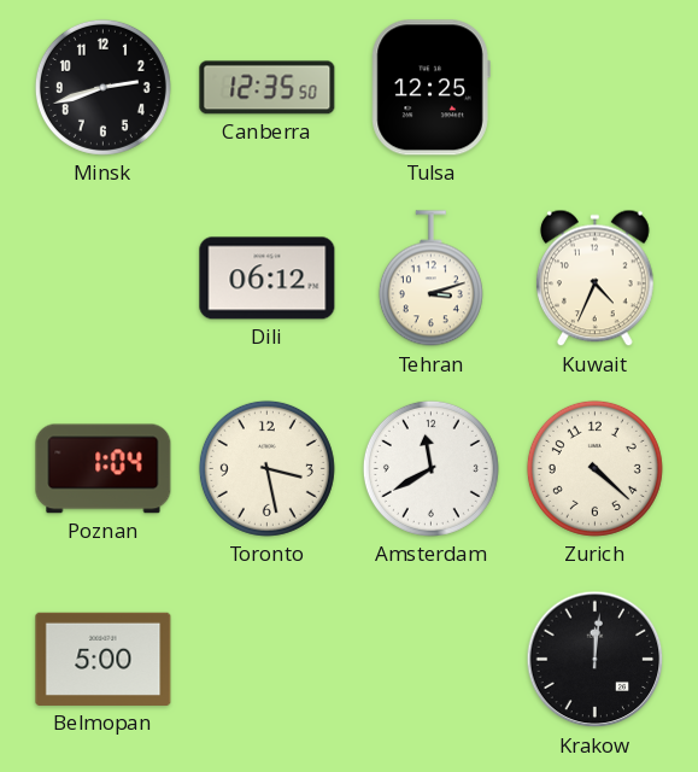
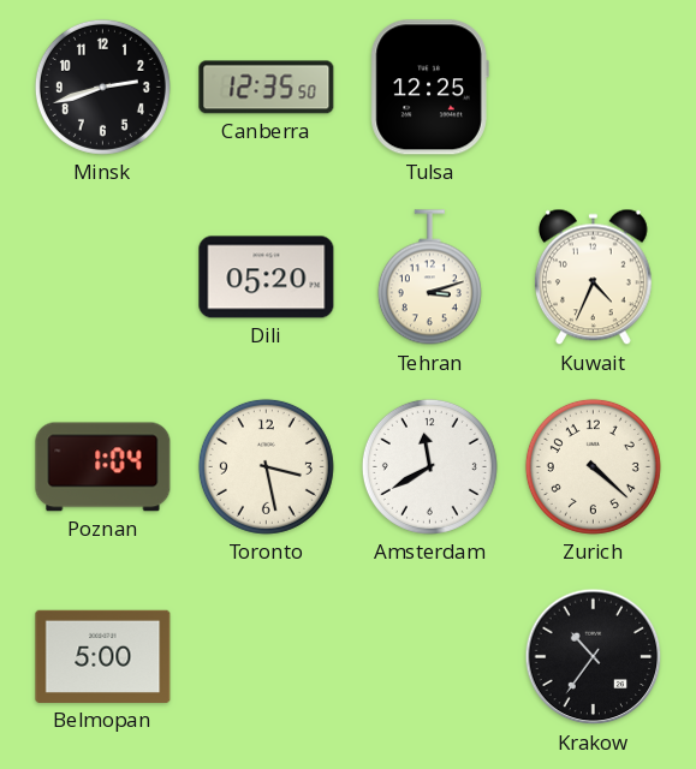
Dili: 06:12 -> 05:20
Krakow: 12:01 -> 10:36
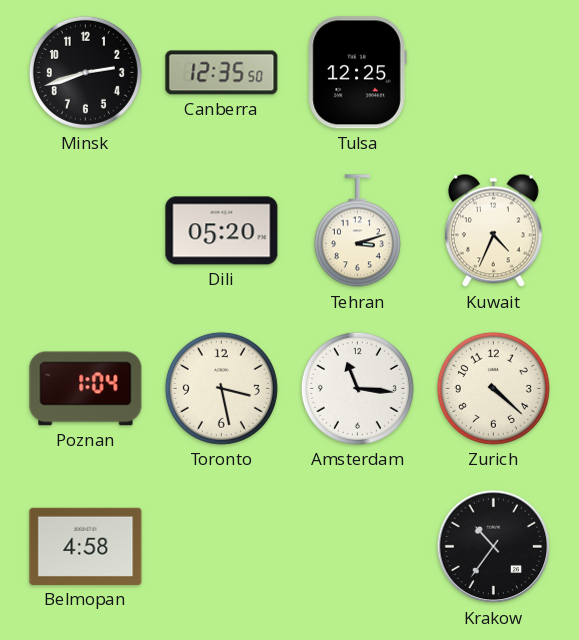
Amsterdam: 11:40 -> 11:16
Belmopan: 5:00 -> 4:58
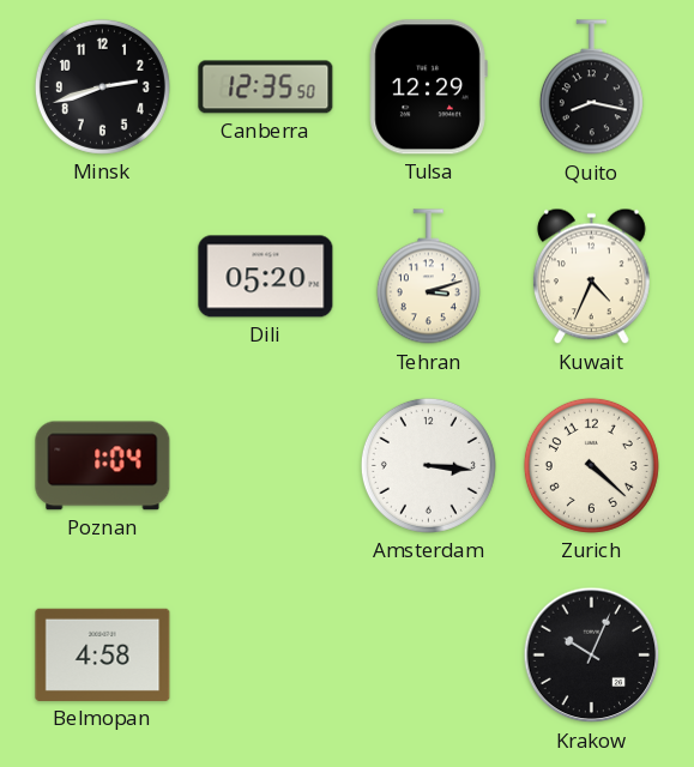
Tulsa: 12:25 -> 12:29
Quito: none -> 8:17
Toronto: 3:28 -> none
Amsterdam: 11:16 -> 3:16
Krakow: 10:36 -> 10:04
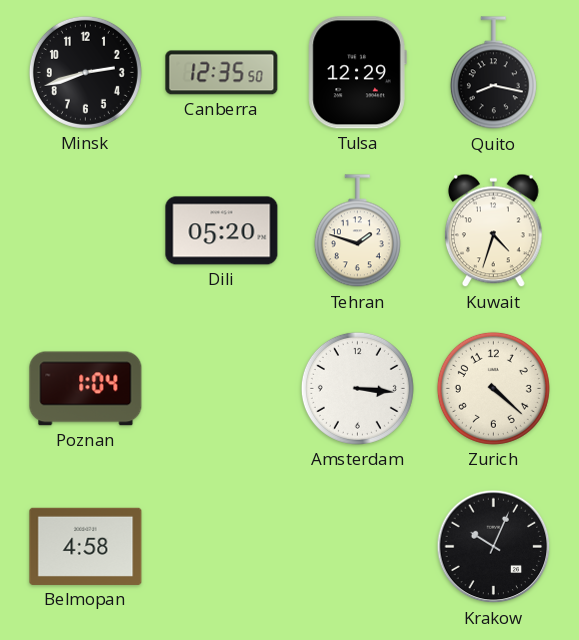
Tehran: 3:12 -> 1:48
Kuwait: 4:34 -> 4:33
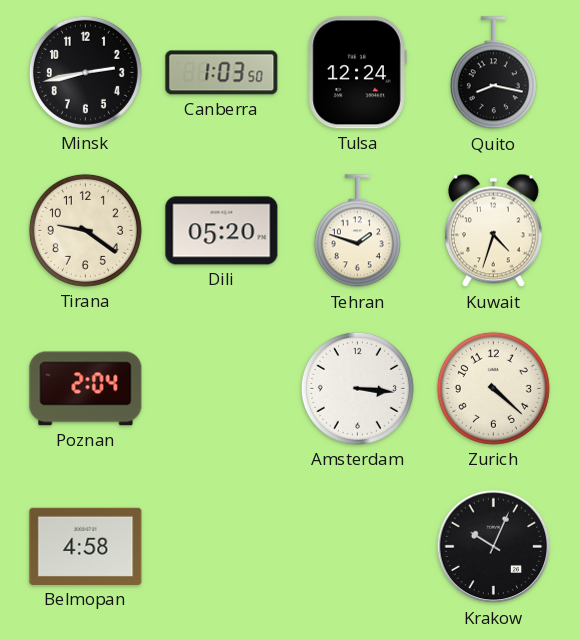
Minsk: 2:42 -> 2:43
Canberra: 12:35 -> 1:03
Tulsa: 12:29 -> 12:24
Tirana: none -> 9:21
Poznan: 1:04 -> 2:04
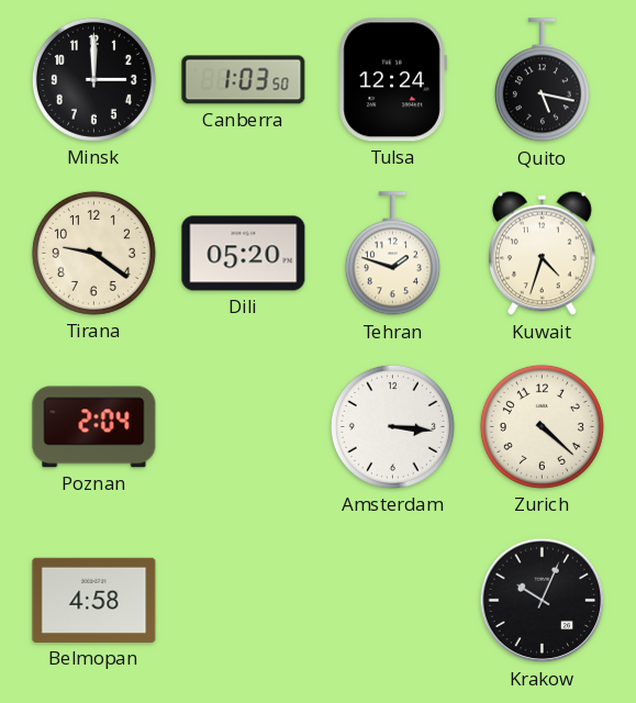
Minsk: 2:43 -> 3:00
Quito: 8:17 -> 5:17
